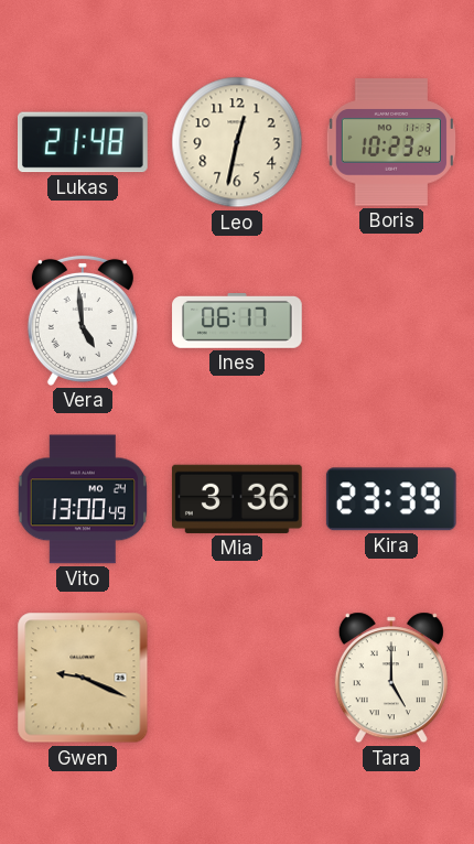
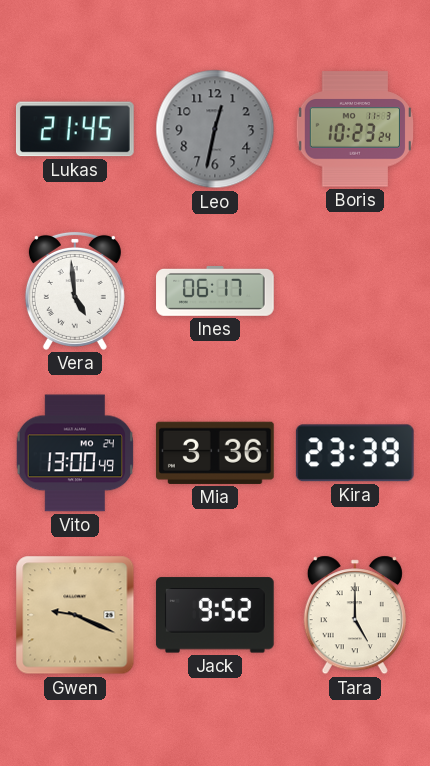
Lukas: 21:48 -> 21:45
Leo dial: cream -> grey
Jack: none -> 9:52
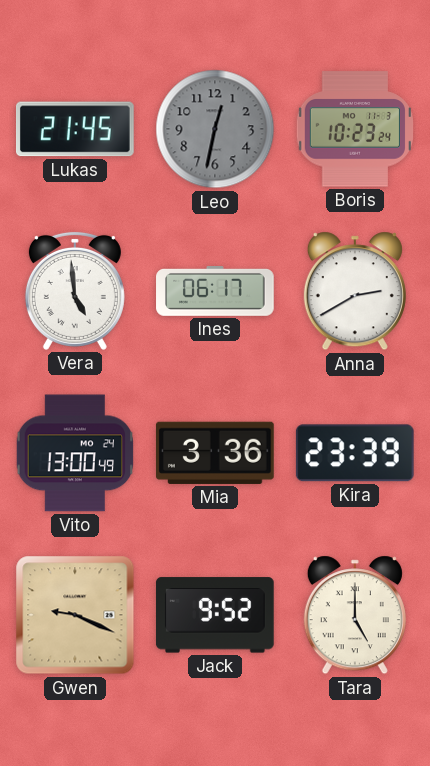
Anna: none -> 2:40
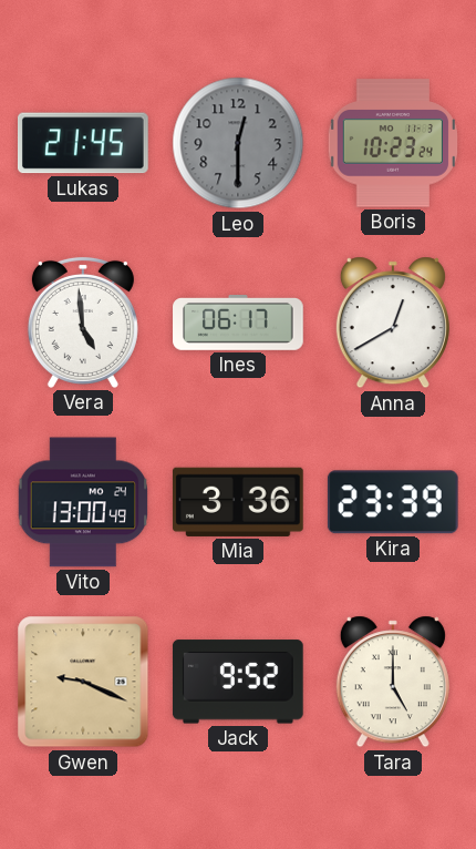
Leo: 12:32 -> 12:30
Anna: 2:40 -> 12:40
